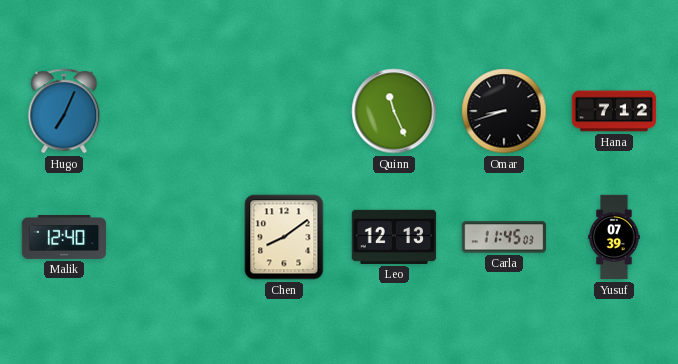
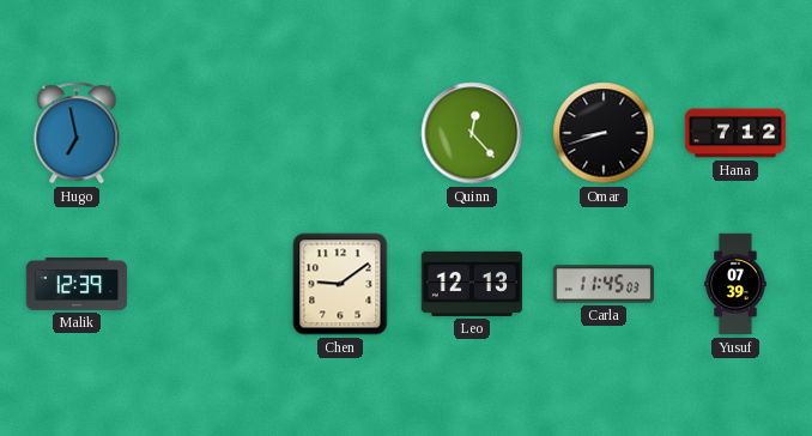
Hugo: 7:04 -> 6:58
Quinn: 11:26 -> 12:23
Malik: 12:40 -> 12:39
Chen: 8:09 -> 9:09
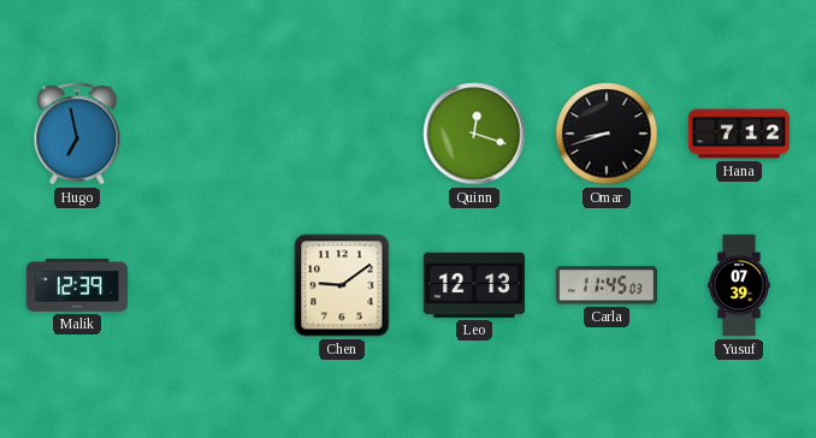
Quinn: 12:23 -> 12:18
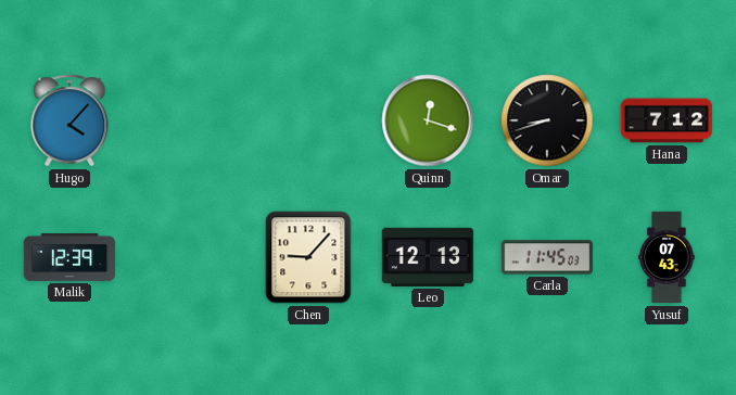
Hugo: 6:58 -> 4:07
Chen: 9:09 -> 9:07
Yusuf: 07:39 -> 07:43
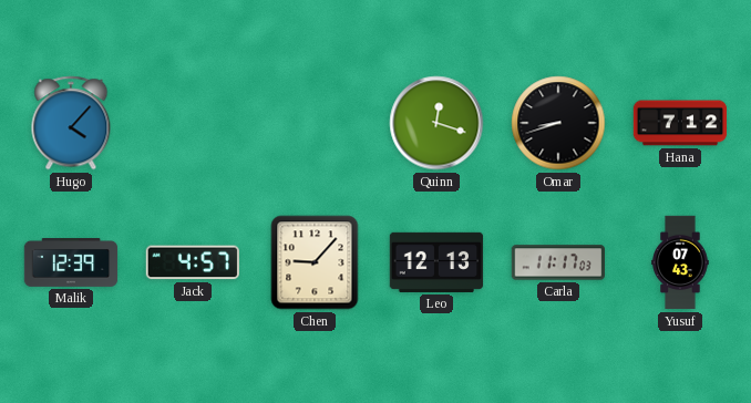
Jack: none -> 4:57
Carla: 11:45 -> 11:17
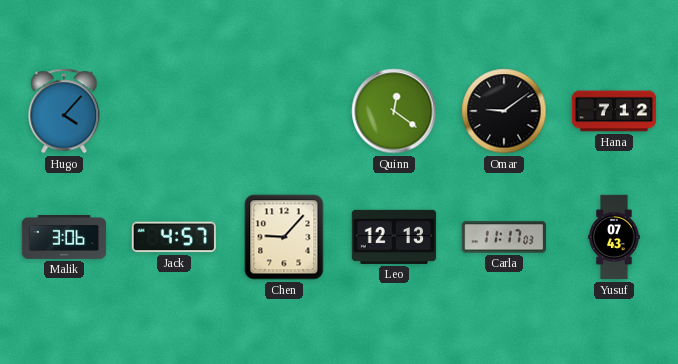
Quinn: 12:18 -> 12:21
Omar: 8:42 -> 9:09
Malik: 12:39 -> 3:06
